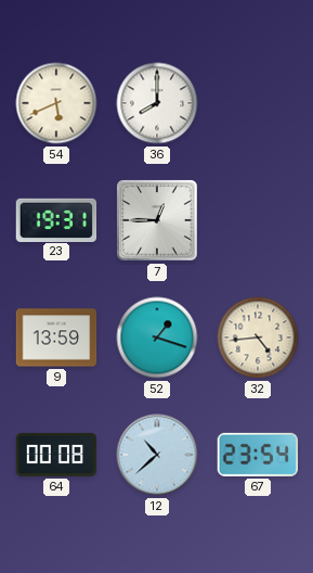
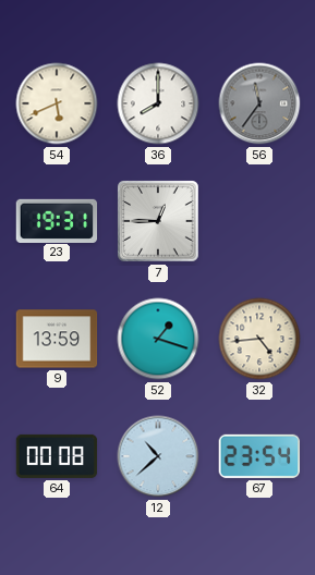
56: none -> 11:36
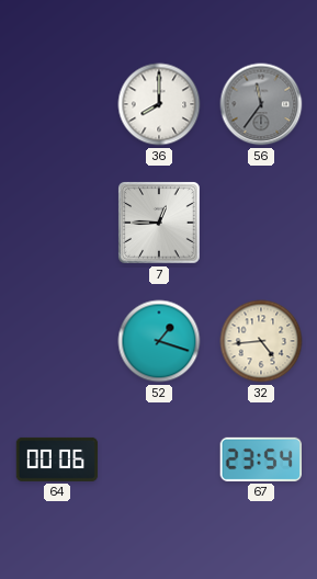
54: 5:41 -> none
23: 19:31 -> none
9: 13:59 -> none
64: 00:08 -> 00:06
12: 10:38 -> none
